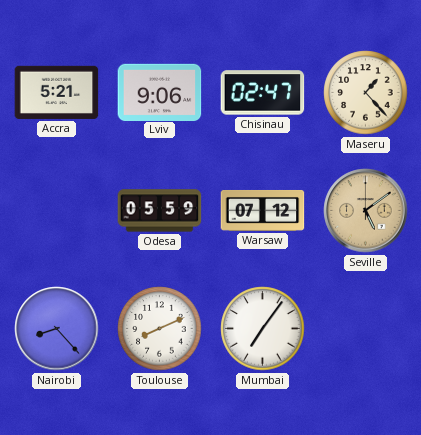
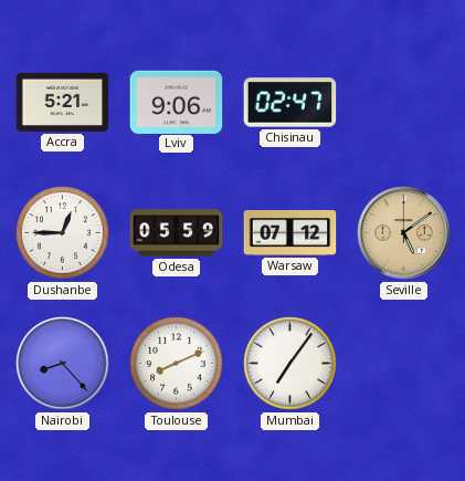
Maseru: 1:23 -> none
Dushanbe: none -> 12:45
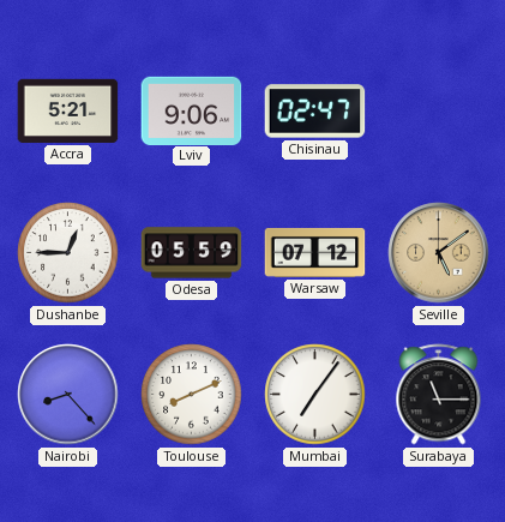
Surabaya: none -> 11:15
